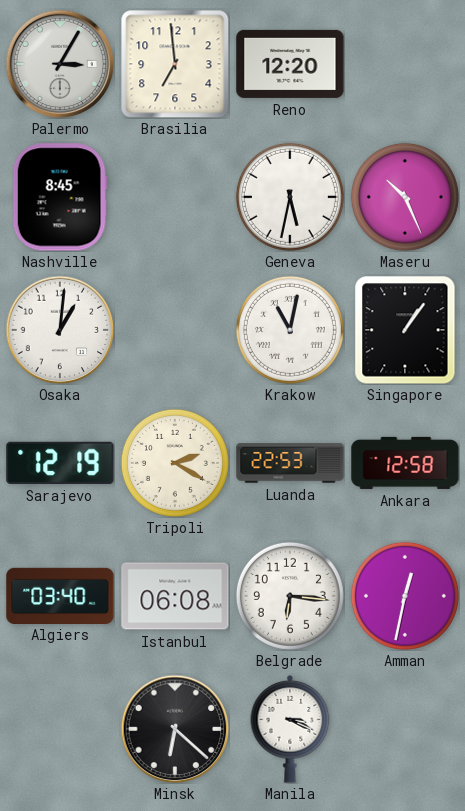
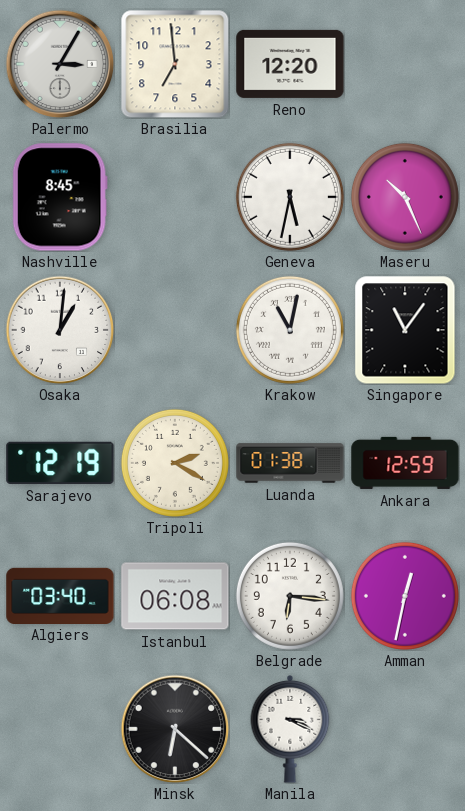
Singapore: 1:06 -> 11:06
Luanda: 22:53 -> 01:38
Ankara: 12:58 -> 12:59
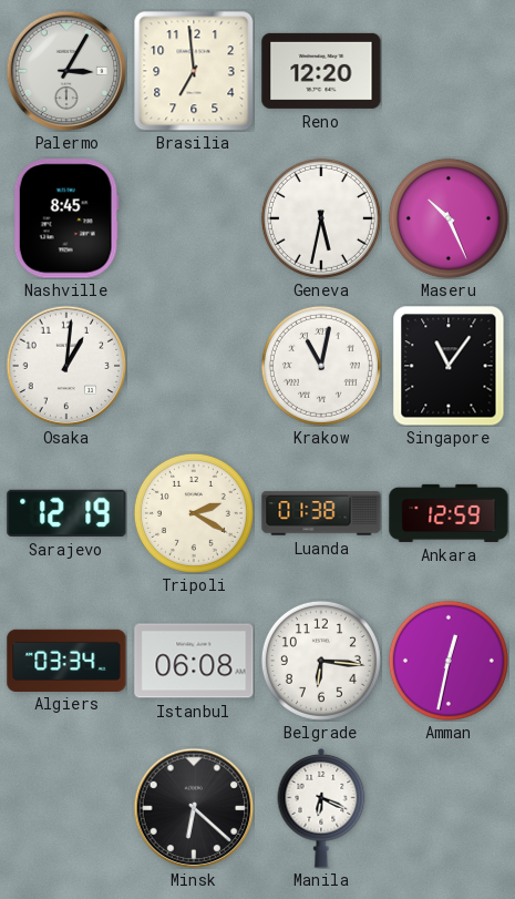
Algiers: 03:40 -> 03:34
Manila: 3:19 -> 6:19
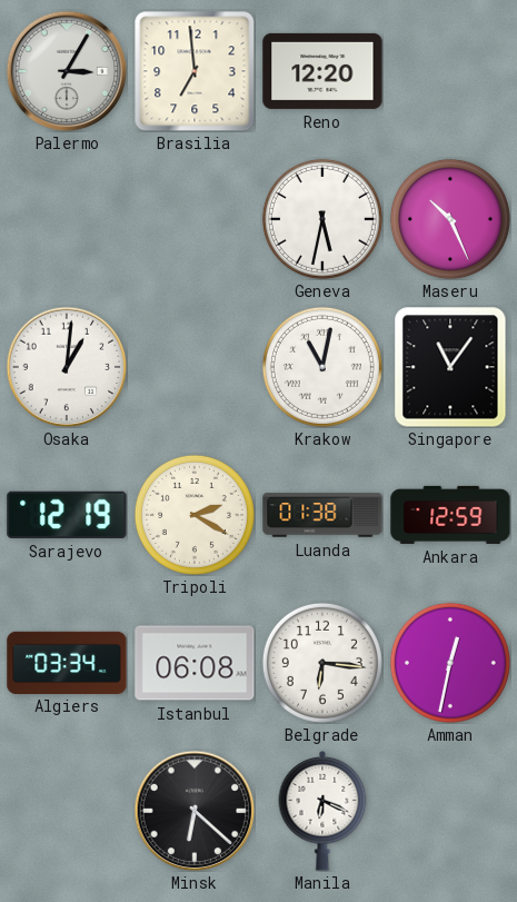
Nashville: 8:45 -> none
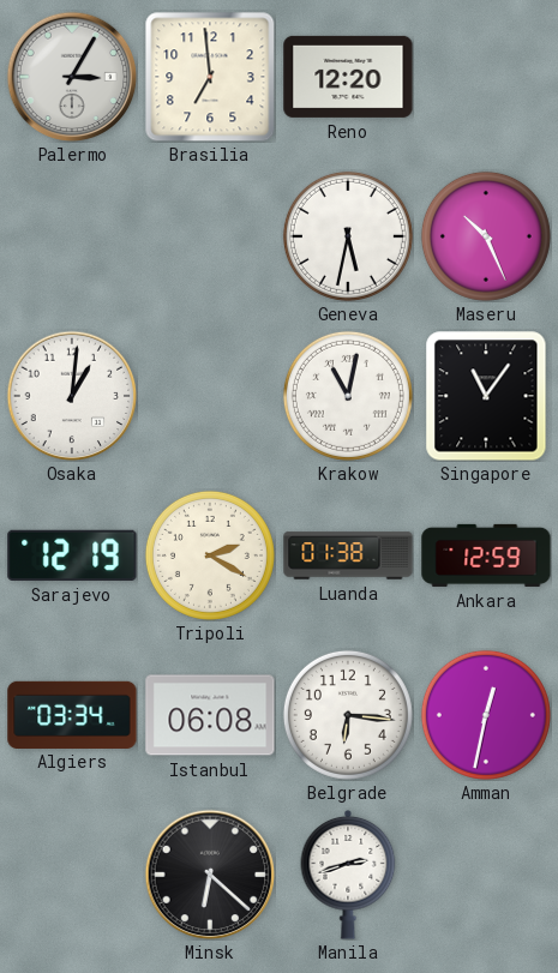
Manila: 6:19 -> 2:42
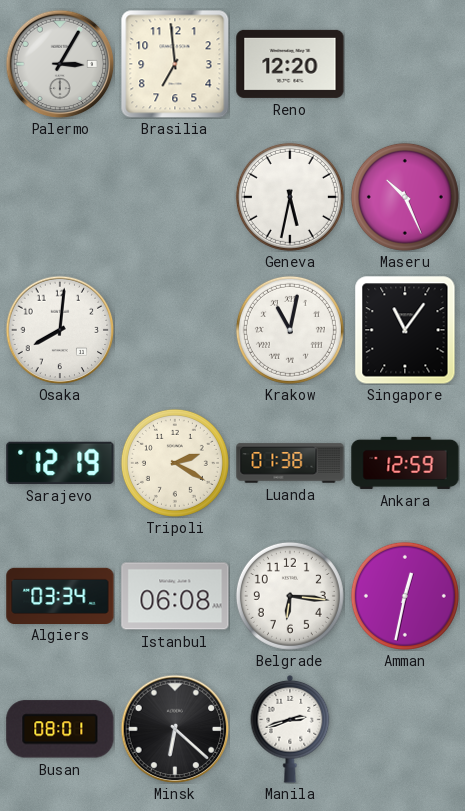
Osaka: 1:01 -> 8:01
Busan: none -> 08:01
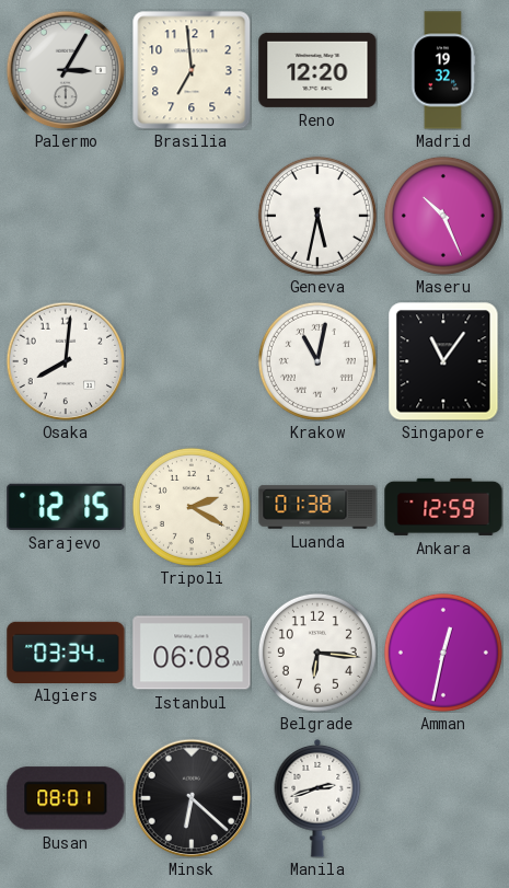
Madrid: none -> 19:32
Sarajevo: 12:19 -> 12:15
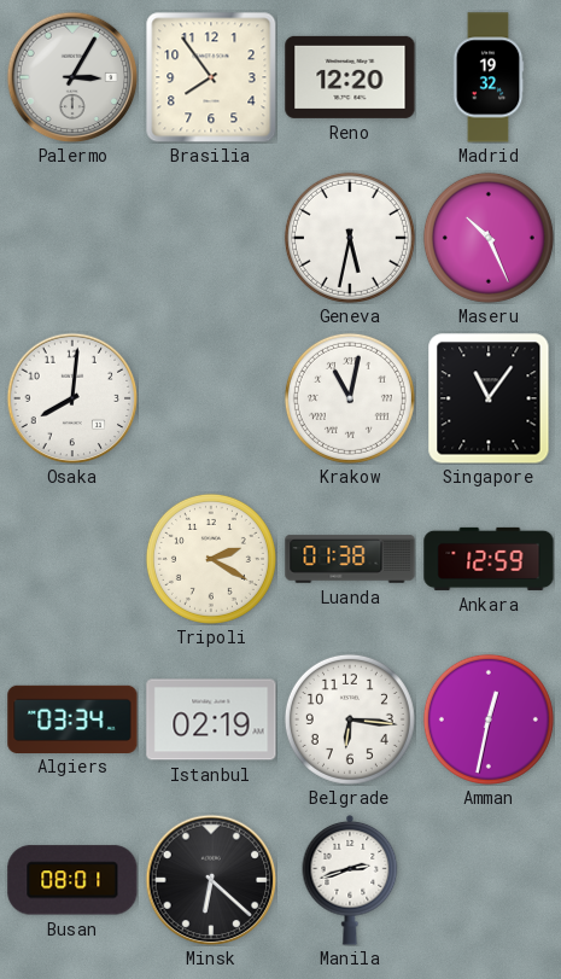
Brasilia: 6:59 -> 7:54
Sarajevo: 12:15 -> none
Istanbul: 06:08 -> 02:19
